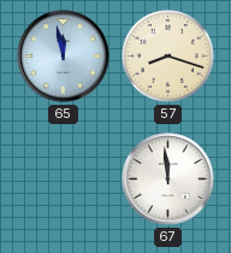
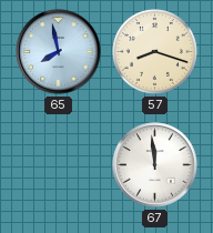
65: 11:58 -> 7:58
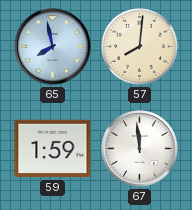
57: 8:18 -> 8:01
59: none -> 1:59
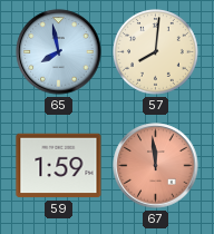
67 dial: white -> salmon
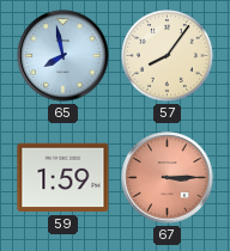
57: 8:01 -> 8:06
67: 11:59 -> 3:15
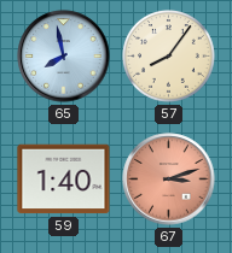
59: 1:59 -> 1:40
67: 3:15 -> 3:12
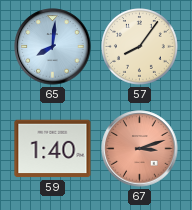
65: 7:58 -> 8:01
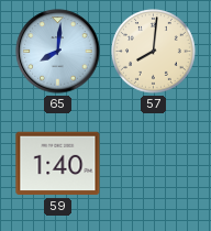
57: 8:06 -> 8:01
67: 3:12 -> none
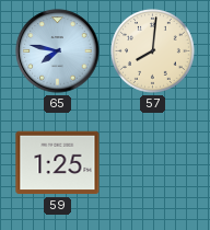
65: 8:01 -> 7:47
59: 1:40 -> 1:25
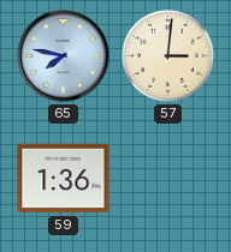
57: 8:01 -> 3:01
59: 1:25 -> 1:36
